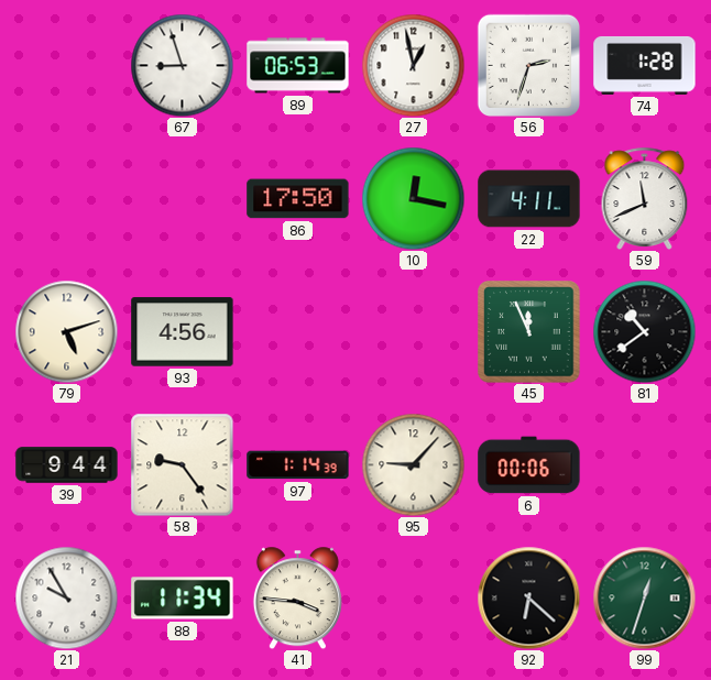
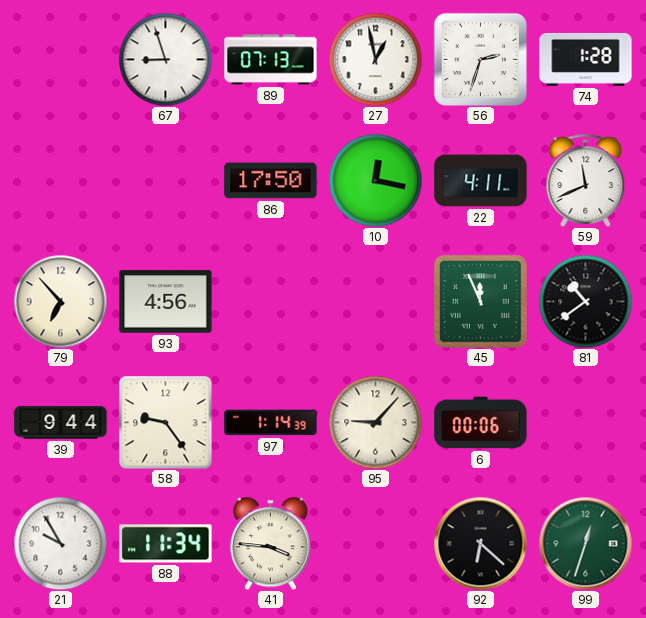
89: 06:53 -> 07:13
79: 5:12 -> 6:53
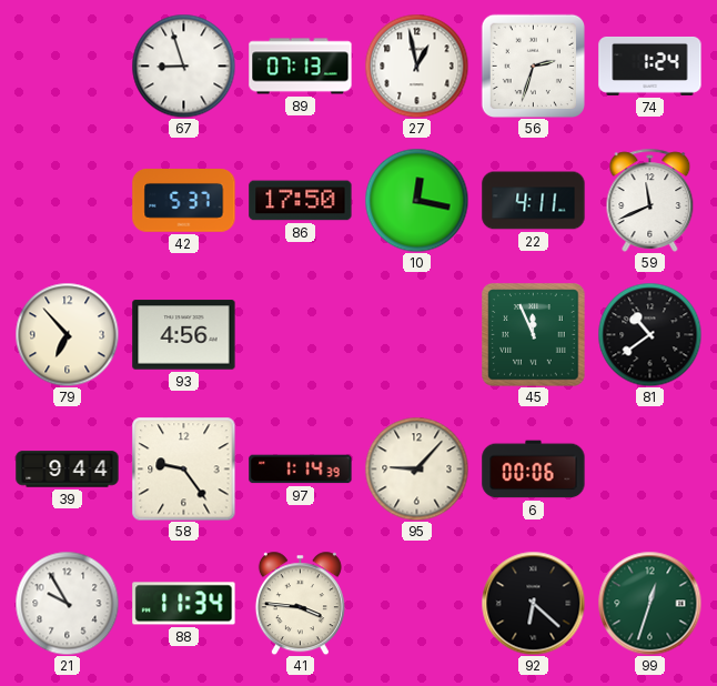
74: 1:28 -> 1:24
42: none -> 5:37
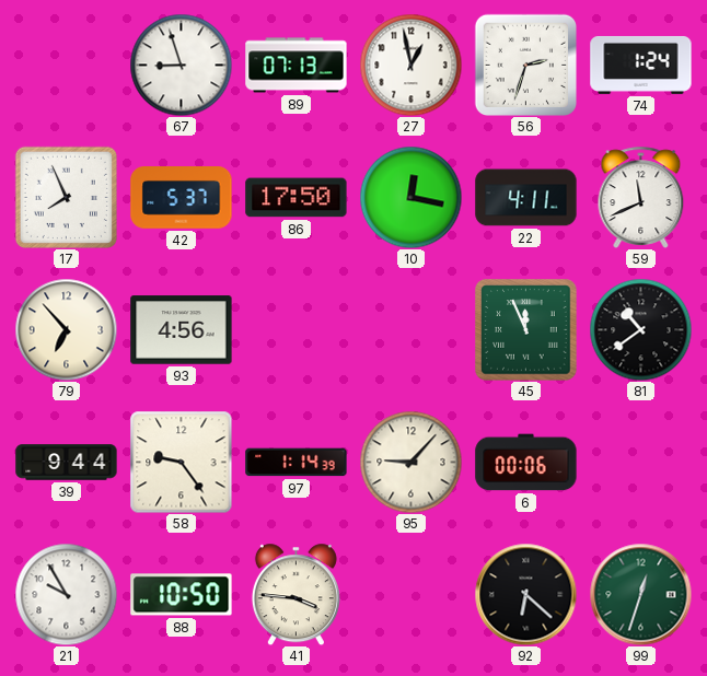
17: none -> 7:56
88: 11:34 -> 10:50
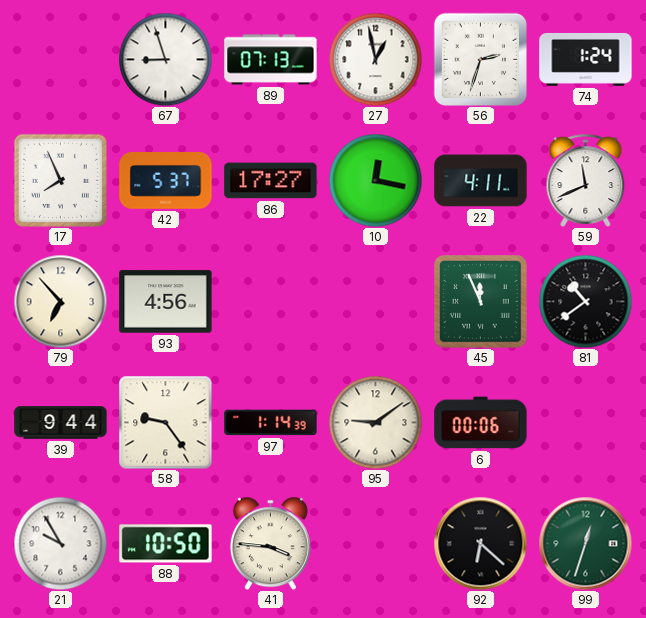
86: 17:50 -> 17:27
95: 9:07 -> 9:09
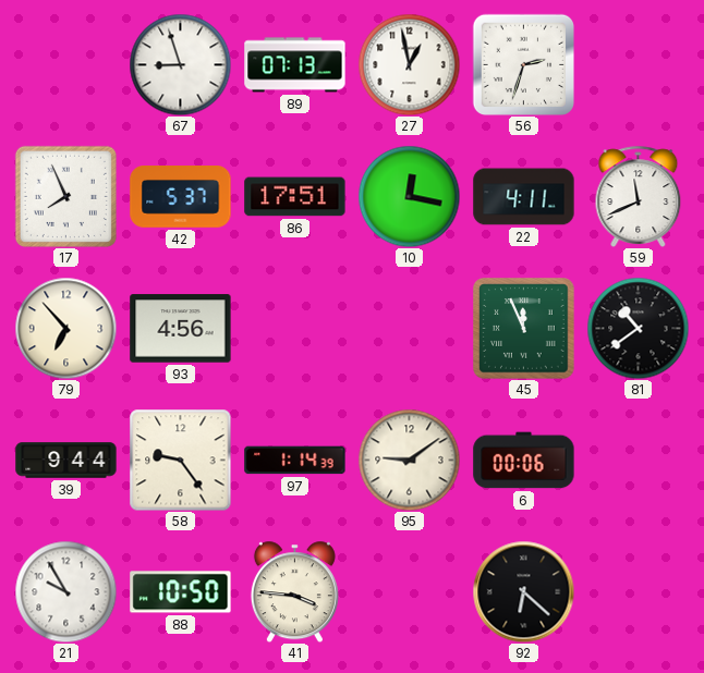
74: 1:24 -> none
86: 17:27 -> 17:51
99: 12:33 -> none
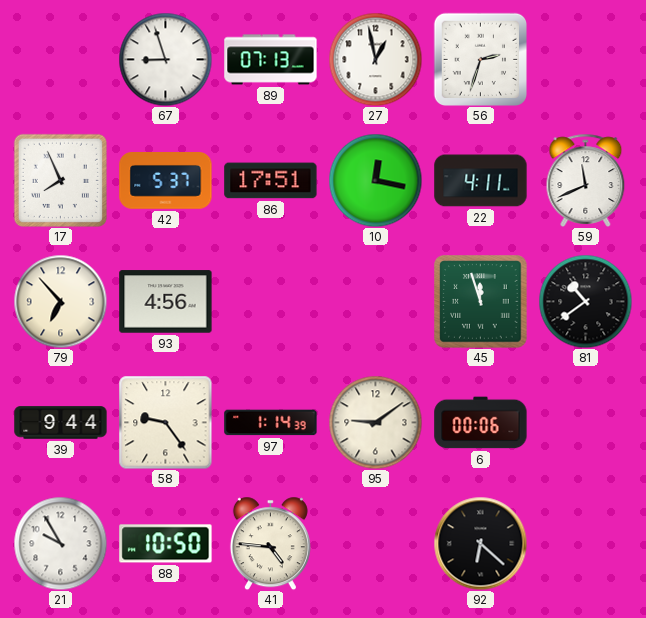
45: 11:56 -> 11:57
41: 3:46 -> 4:46
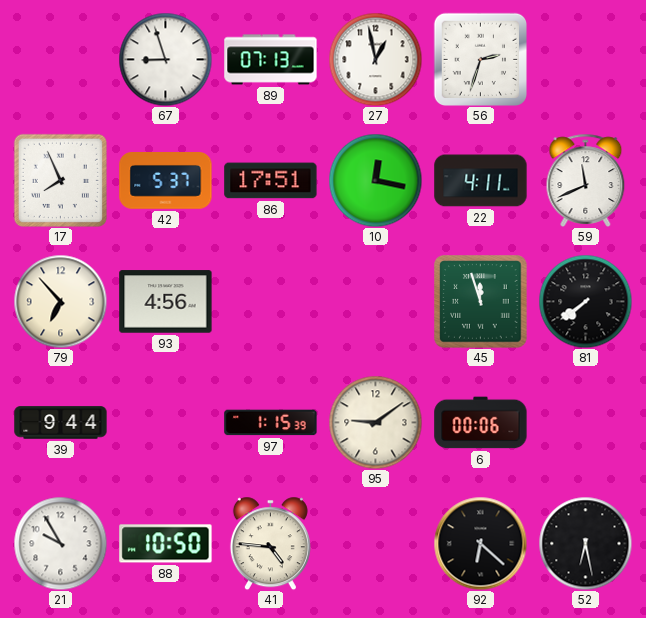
81: 10:39 -> 7:39
58: 9:24 -> none
97: 1:14 -> 1:15
52: none -> 6:28
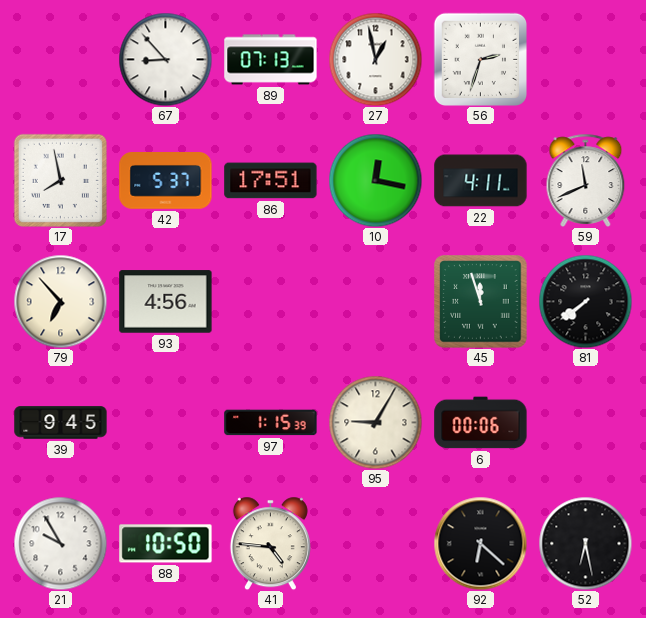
67: 8:57 -> 8:53
17: 7:56 -> 7:58
39: 9:44 -> 9:45
95: 9:09 -> 9:05
